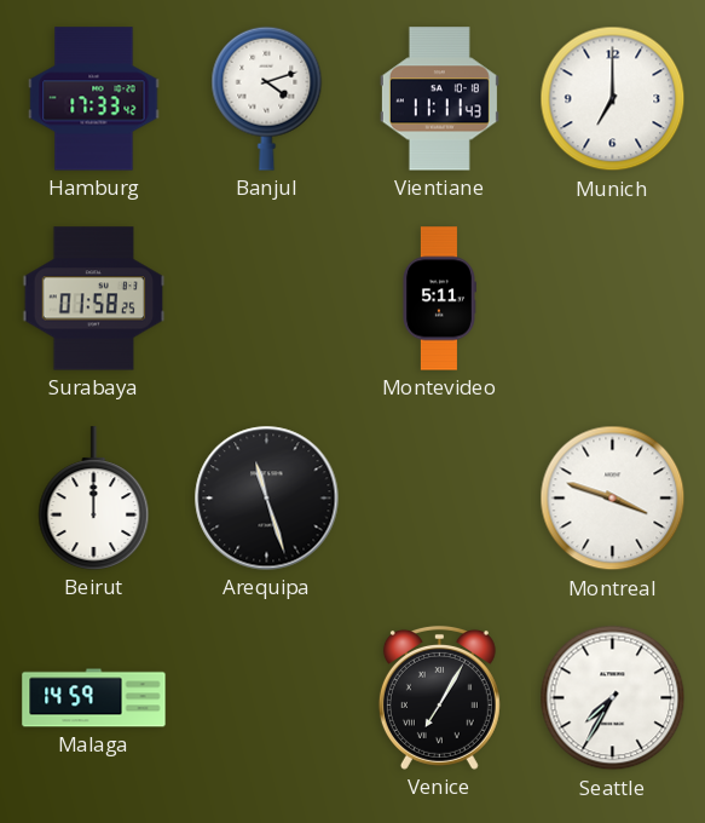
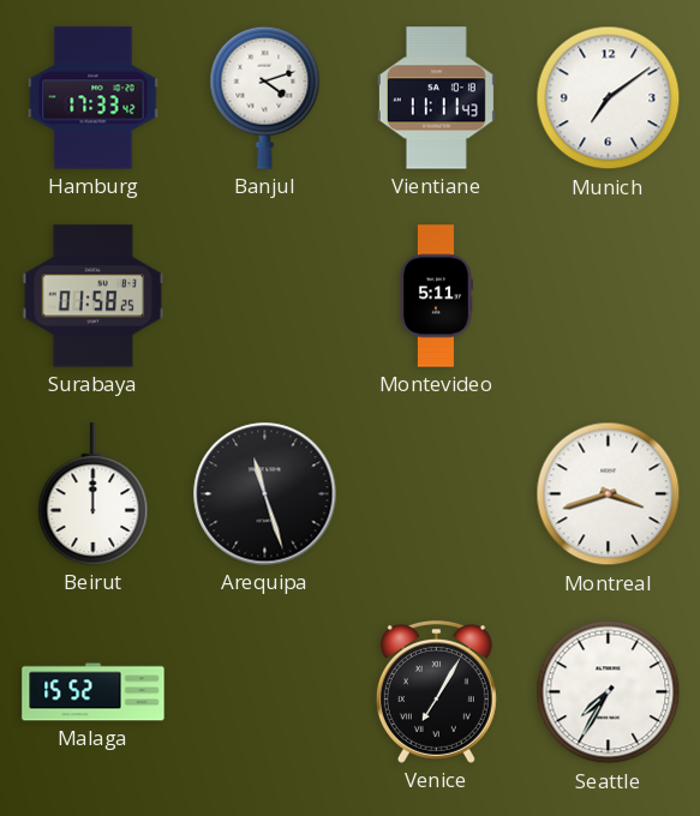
Munich: 7:00 -> 7:09
Montreal: 3:48 -> 3:42
Malaga: 14:59 -> 15:52
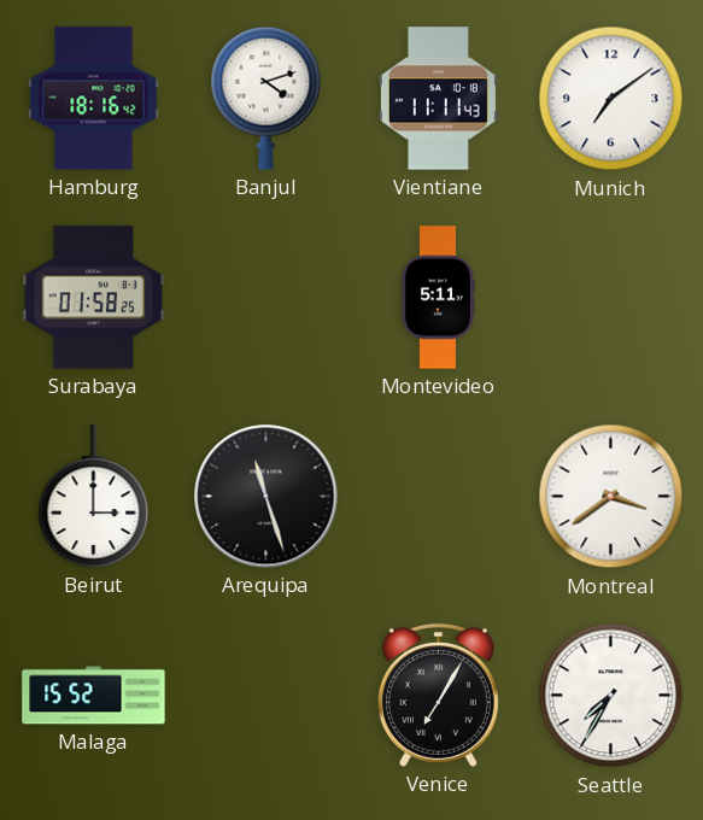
Hamburg: 17:33 -> 18:16
Beirut: 12:00 -> 3:00
Montreal: 3:42 -> 3:39
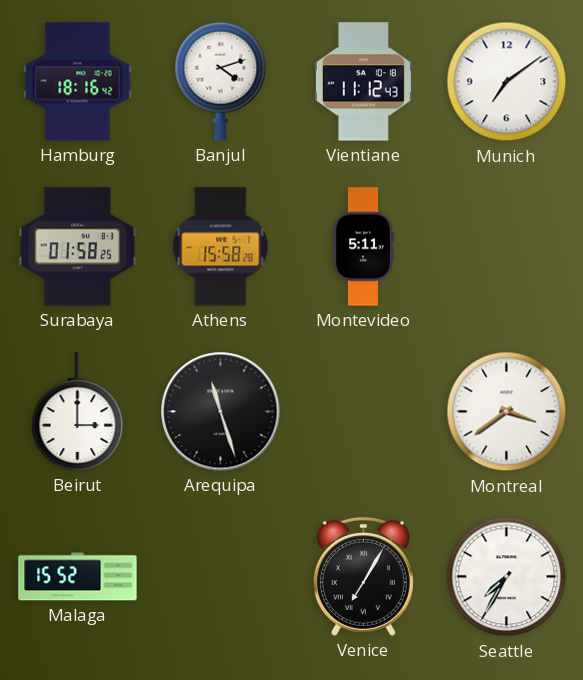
Vientiane: 11:11 -> 11:12
Athens: none -> 15:58
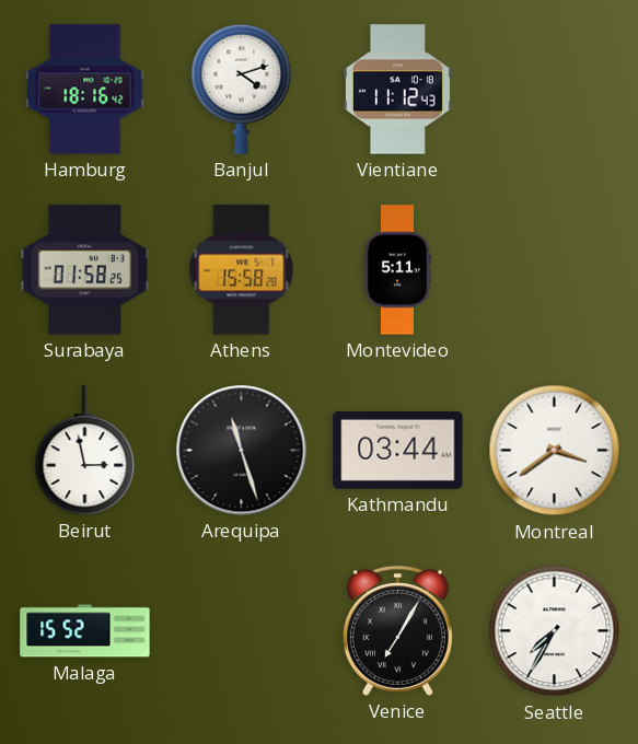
Munich: 7:09 -> none
Beirut: 3:00 -> 2:58
Kathmandu: none -> 03:44
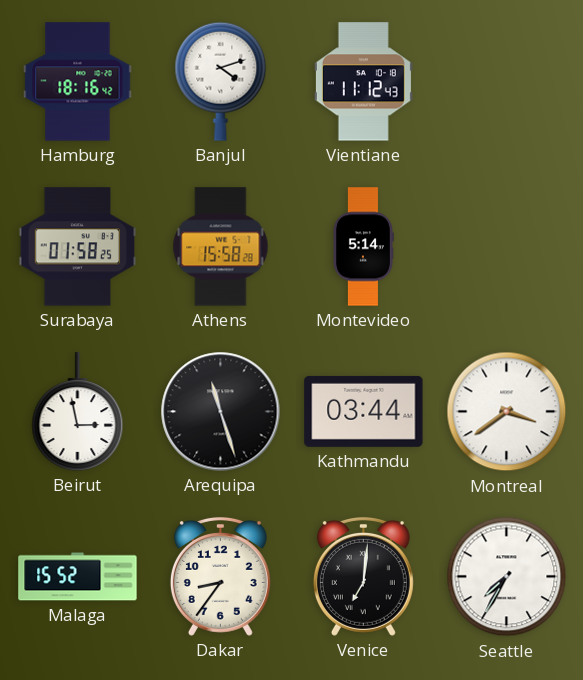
Montevideo: 5:11 -> 5:14
Dakar: none -> 8:36
Venice: 7:05 -> 7:01
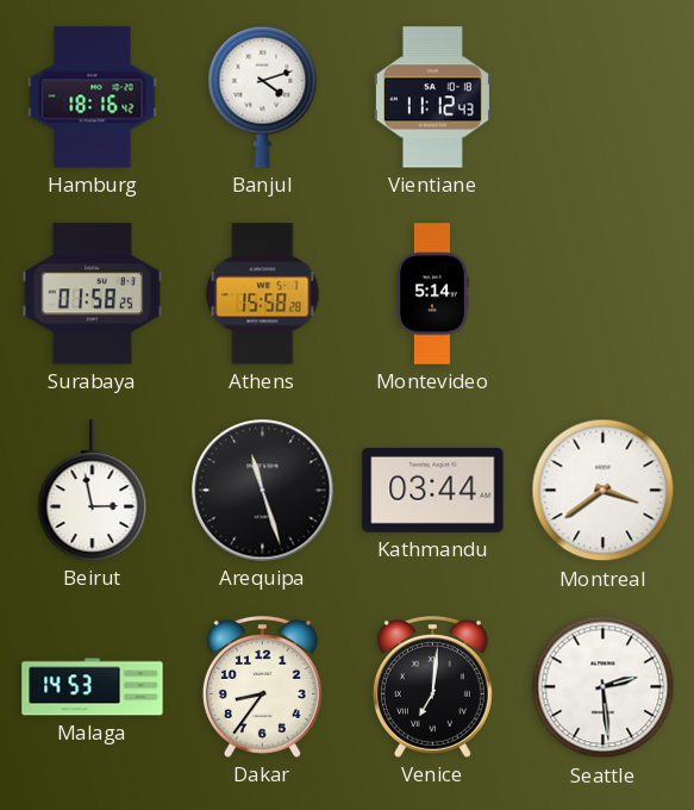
Malaga: 15:52 -> 14:53
Seattle: 7:35 -> 2:29
